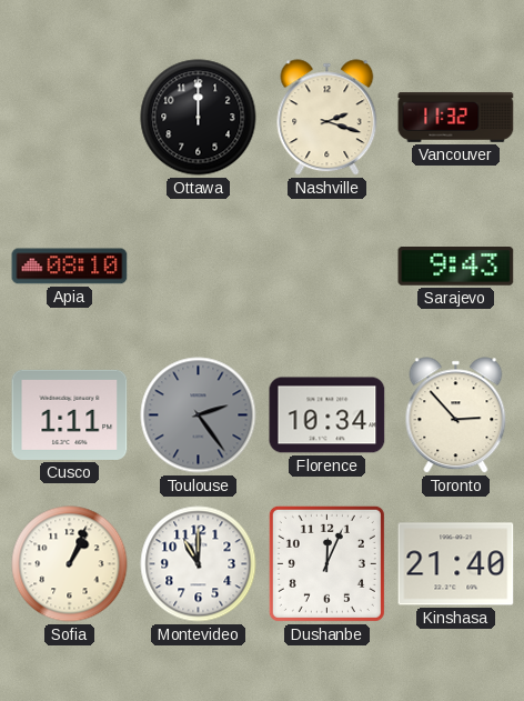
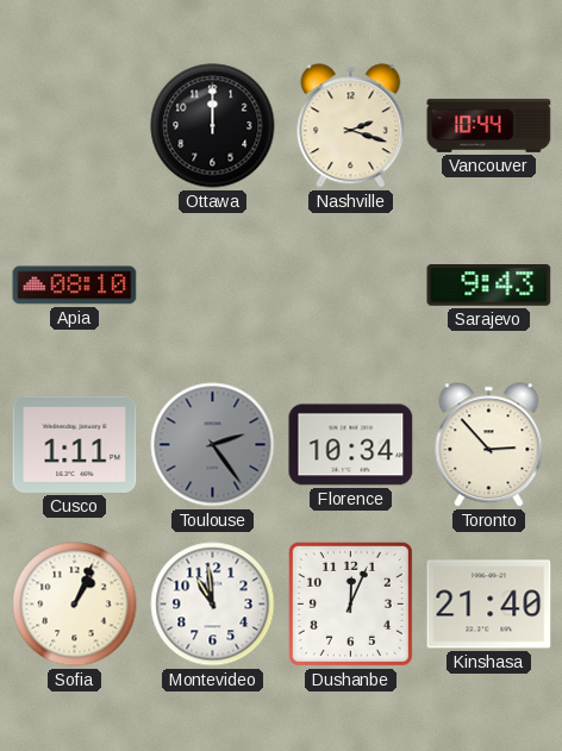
Vancouver: 11:32 -> 10:44
Montevideo: 11:00 -> 10:59
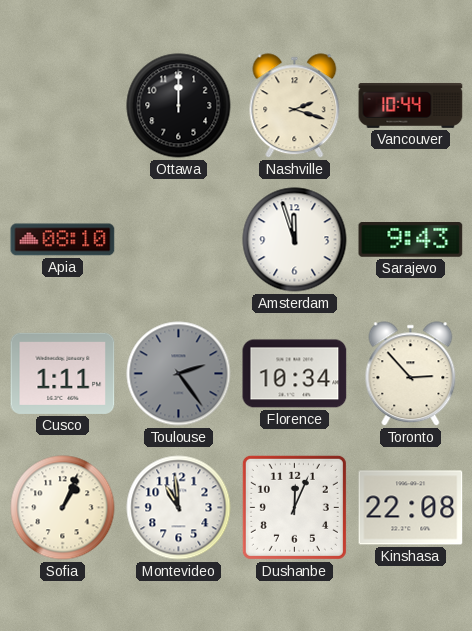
Amsterdam: none -> 11:57
Kinshasa: 21:40 -> 22:08
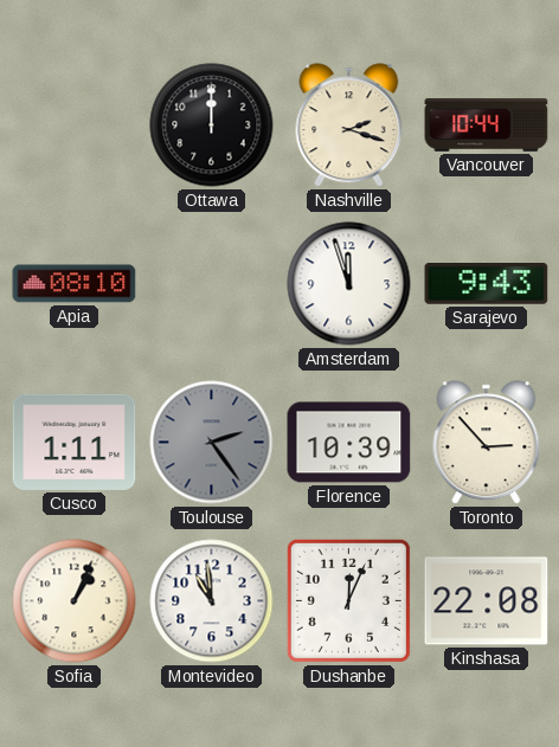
Florence: 10:34 -> 10:39
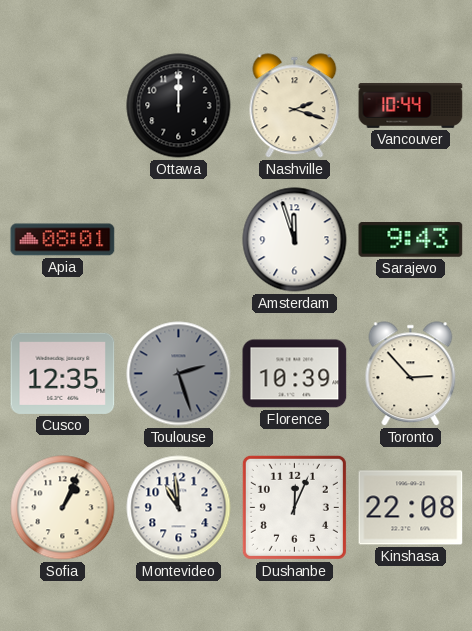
Apia: 08:10 -> 08:01
Cusco: 1:11 -> 12:35
Toulouse: 2:24 -> 2:27
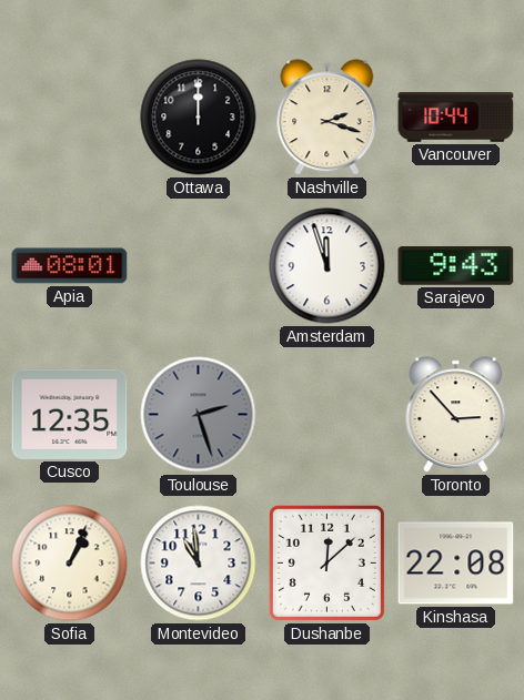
Florence: 10:39 -> none
Dushanbe: 12:04 -> 12:08
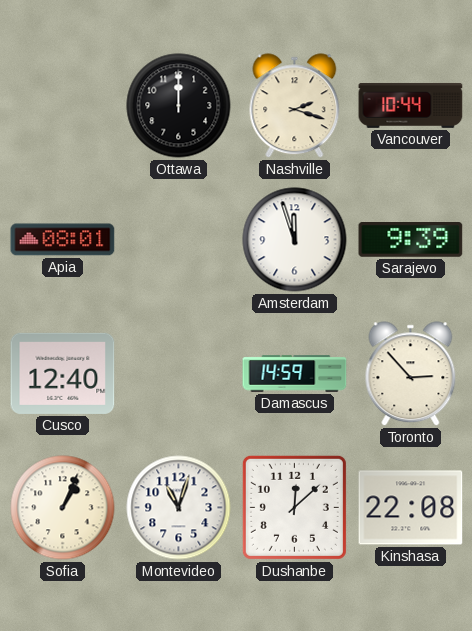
Sarajevo: 9:43 -> 9:39
Cusco: 12:35 -> 12:40
Toulouse: 2:27 -> none
Damascus: none -> 14:59
Montevideo: 10:59 -> 11:03
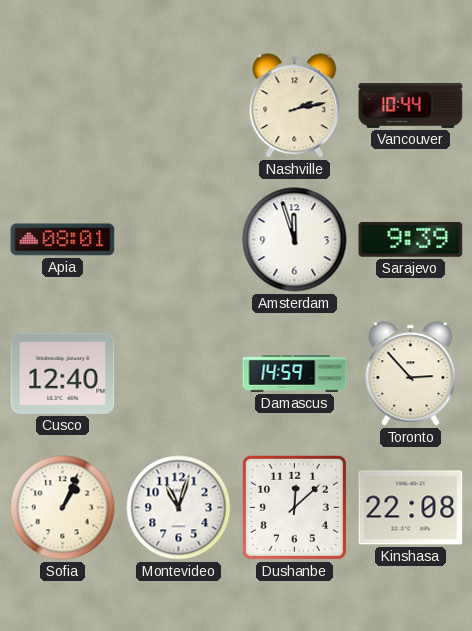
Ottawa: 12:00 -> none
Nashville: 2:18 -> 2:13
